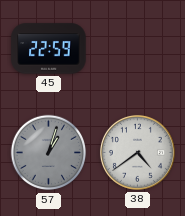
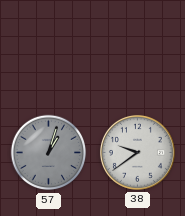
45: 22:59 -> none
38: 4:39 -> 9:39
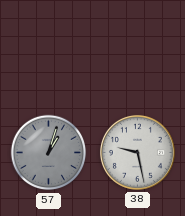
38: 9:39 -> 9:28
